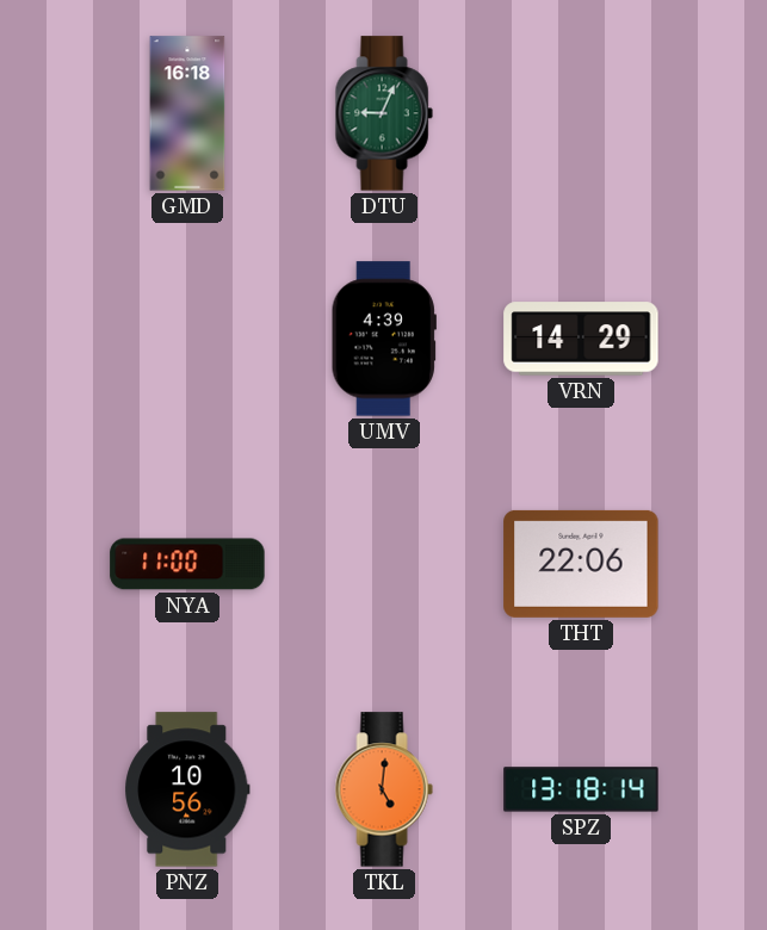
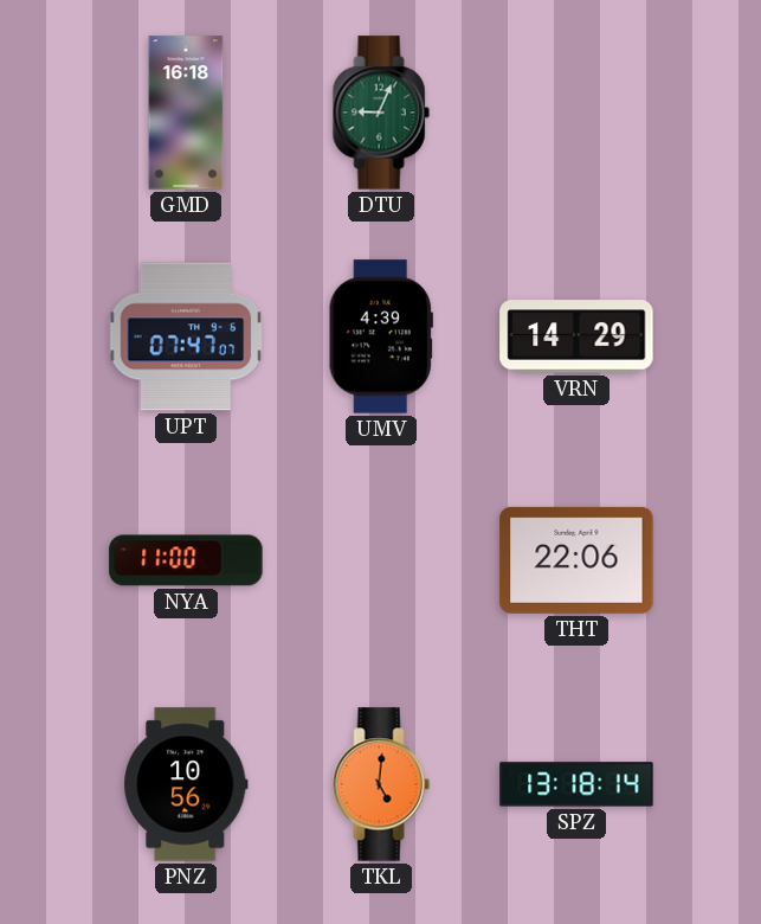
UPT: none -> 07:47
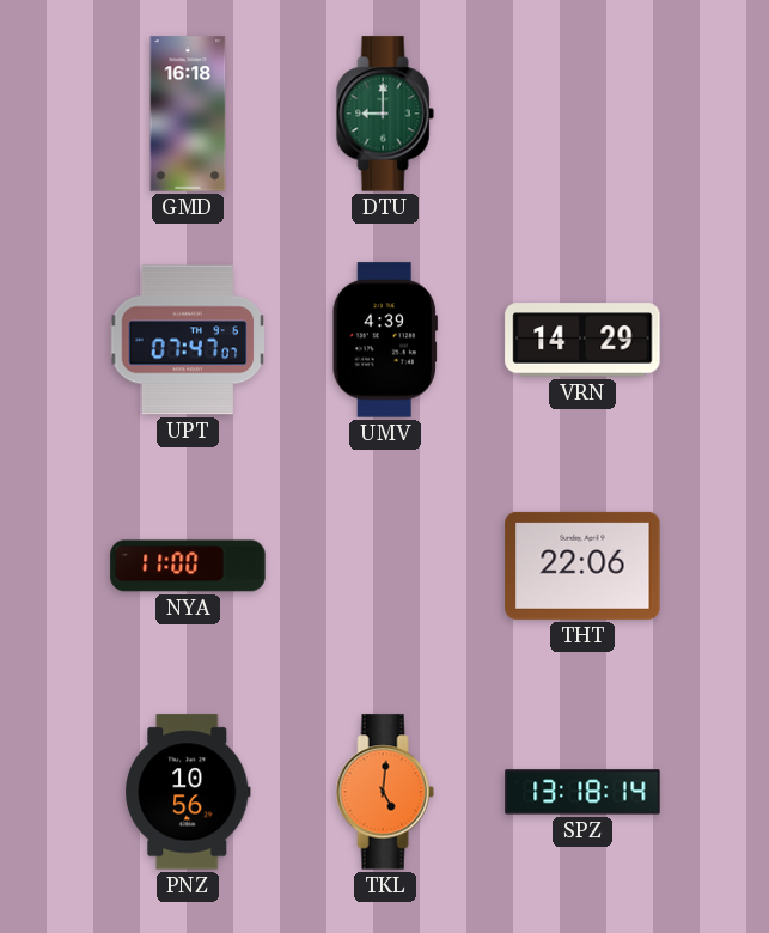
DTU: 9:04 -> 9:00
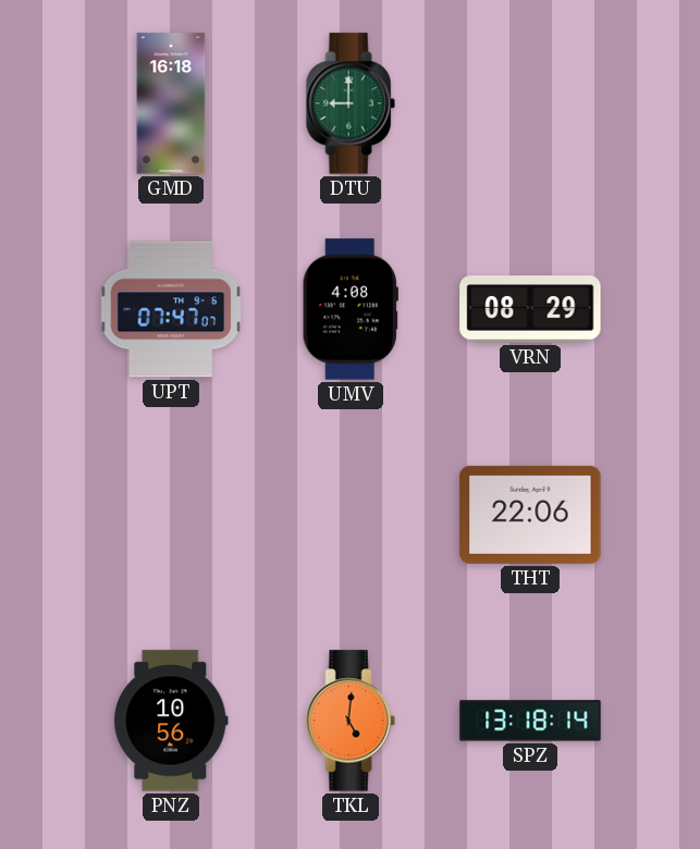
UMV: 4:39 -> 4:08
VRN: 14:29 -> 08:29
NYA: 11:00 -> none
